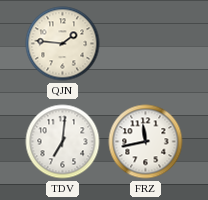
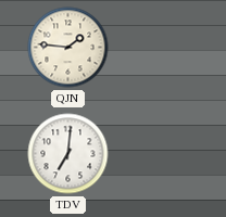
FRZ: 11:43 -> none
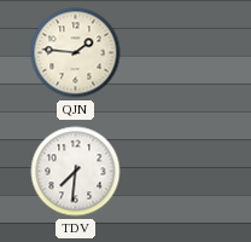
TDV: 7:01 -> 7:31
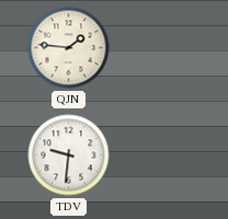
TDV: 7:31 -> 9:31
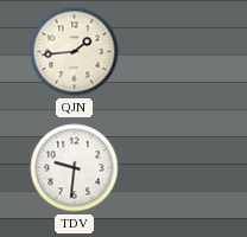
QJN: 1:46 -> 1:44
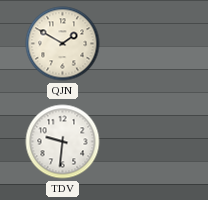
QJN: 1:44 -> 1:50
